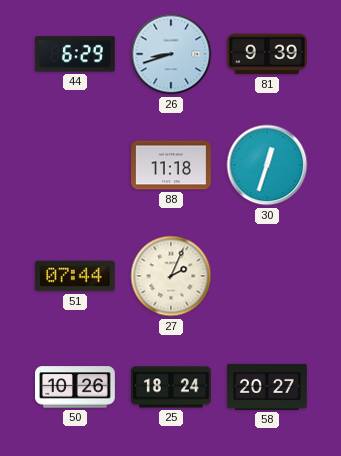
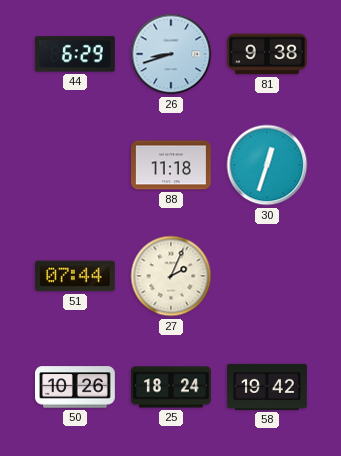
81: 9:39 -> 9:38
58: 20:27 -> 19:42
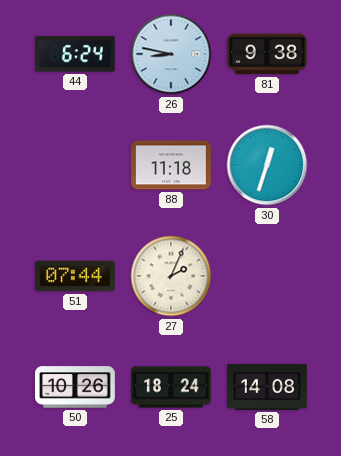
44: 6:29 -> 6:24
26: 8:42 -> 8:47
58: 19:42 -> 14:08
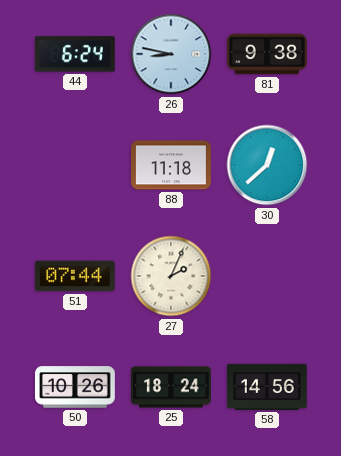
30: 12:33 -> 12:38
58: 14:08 -> 14:56
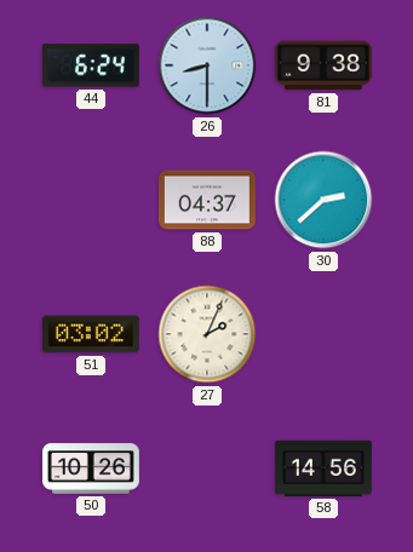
26: 8:47 -> 8:30
88: 11:18 -> 04:37
30: 12:38 -> 2:38
51: 07:44 -> 03:02
25: 18:24 -> none
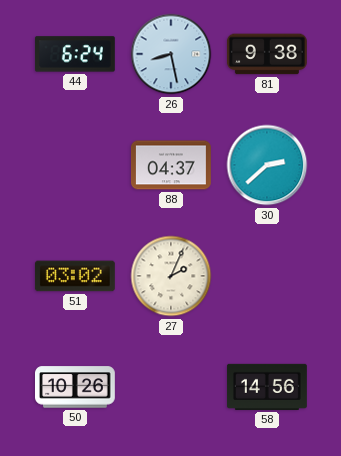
26: 8:30 -> 8:28
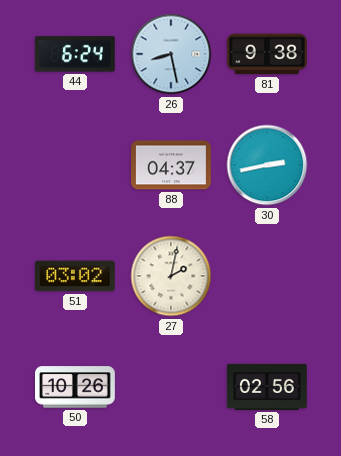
30: 2:38 -> 2:43
27: 2:04 -> 2:02
58: 14:56 -> 02:56
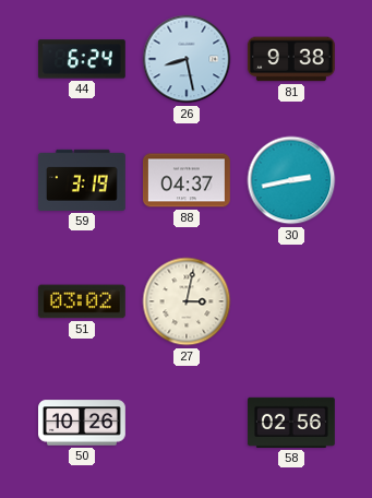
59: none -> 3:19
27: 2:02 -> 3:02
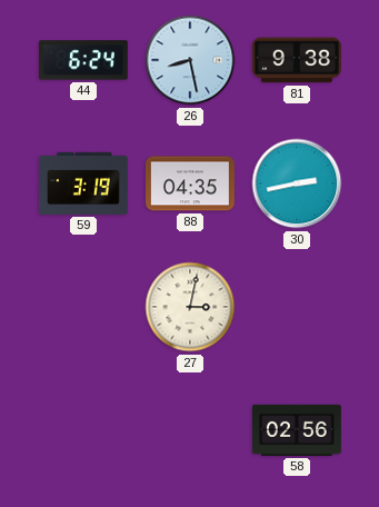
88: 04:37 -> 04:35
51: 03:02 -> none
50: 10:26 -> none
